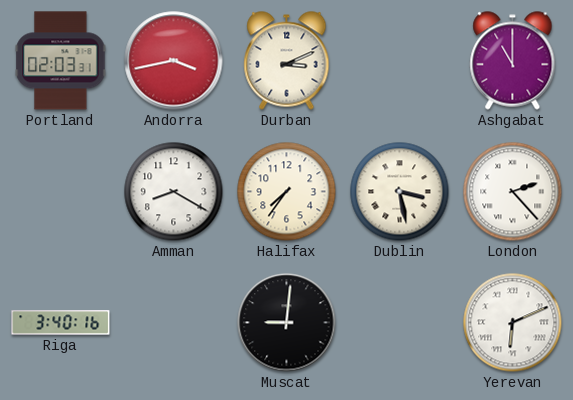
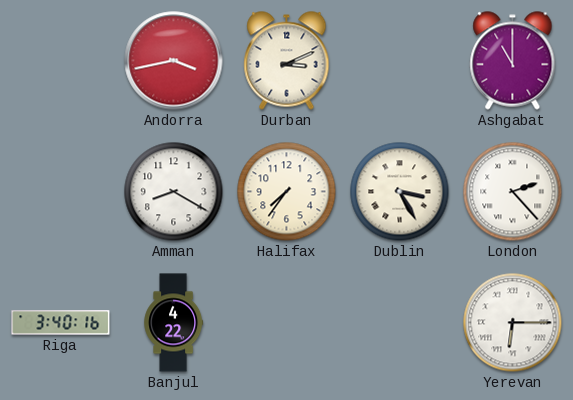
Portland: 02:03 -> none
Dublin: 3:28 -> 3:25
Banjul: none -> 4:22
Muscat: 9:01 -> none
Yerevan: 6:11 -> 6:15
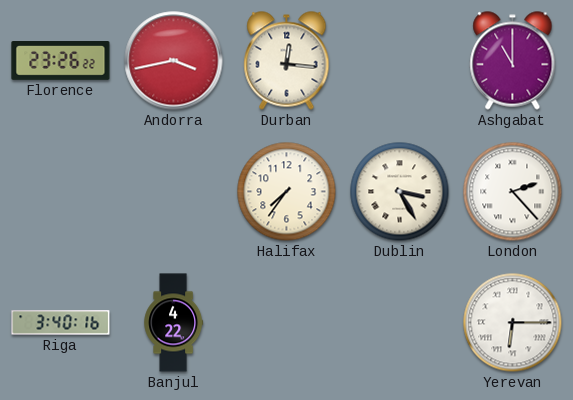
Florence: none -> 23:26
Durban: 3:11 -> 12:16
Amman: 8:20 -> none
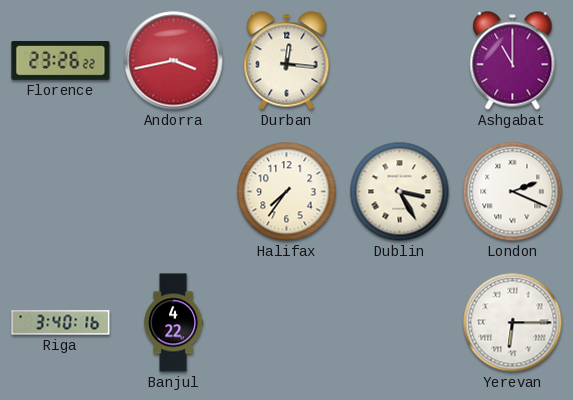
London: 2:23 -> 2:19
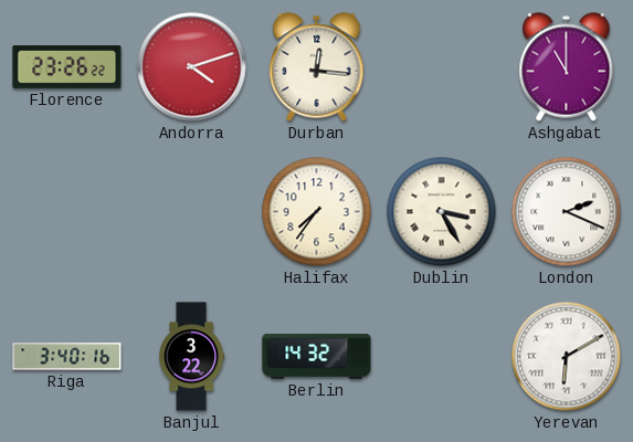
Andorra: 3:43 -> 4:12
Banjul: 4:22 -> 3:22
Berlin: none -> 14:32
Yerevan: 6:15 -> 6:10
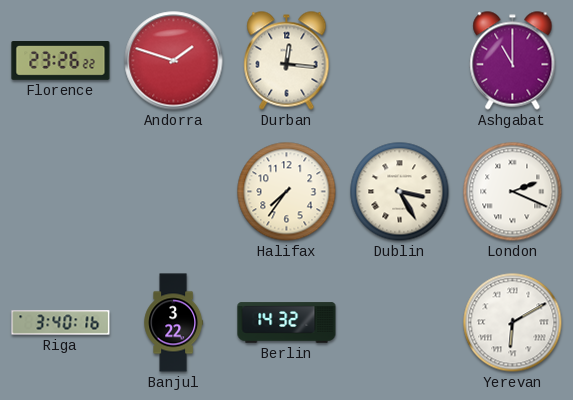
Andorra: 4:12 -> 1:48
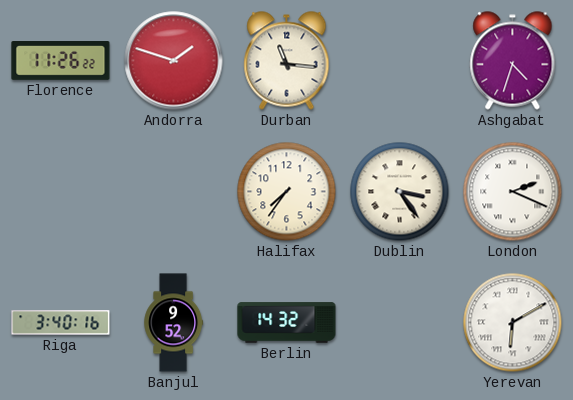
Florence: 23:26 -> 11:26
Durban: 12:16 -> 11:16
Ashgabat: 11:00 -> 4:33
Dublin: 3:25 -> 3:24
Banjul: 3:22 -> 9:52
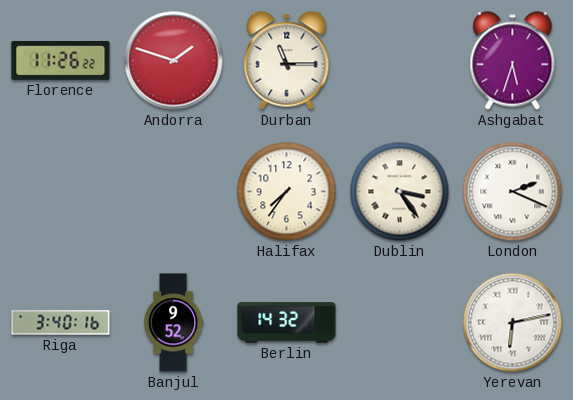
Durban: 11:16 -> 11:15
Ashgabat: 4:33 -> 5:33
Yerevan: 6:10 -> 6:13
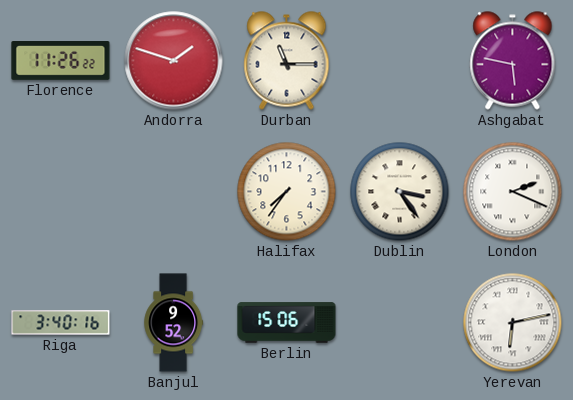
Ashgabat: 5:33 -> 5:47
Berlin: 14:32 -> 15:06
